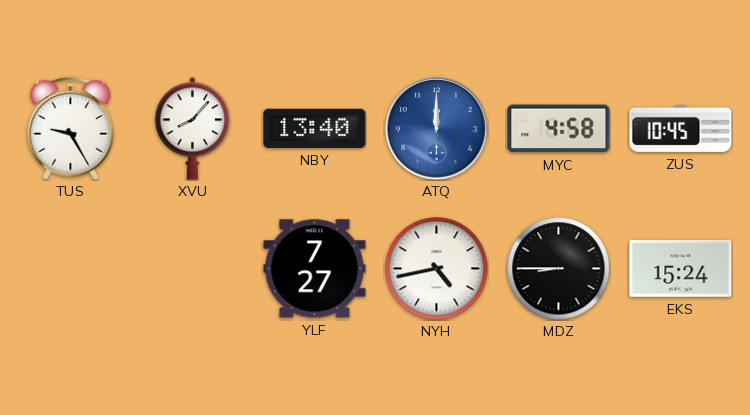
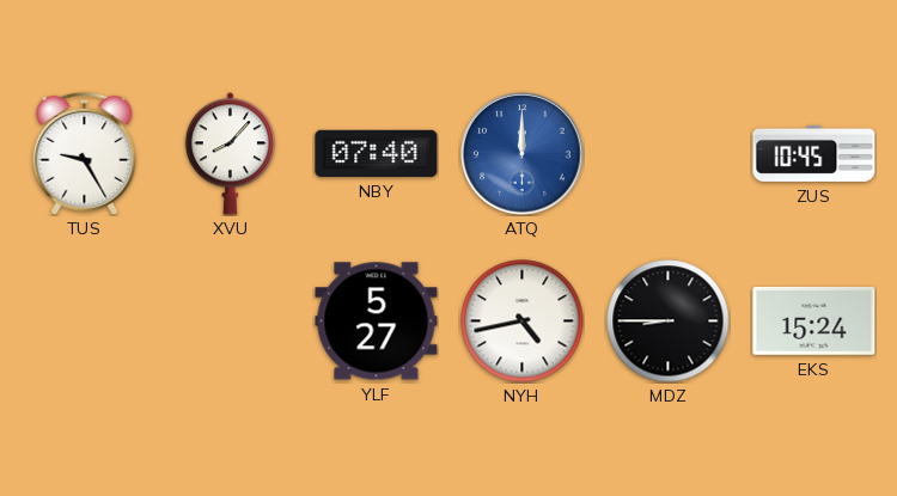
NBY: 13:40 -> 07:40
MYC: 4:58 -> none
YLF: 7:27 -> 5:27
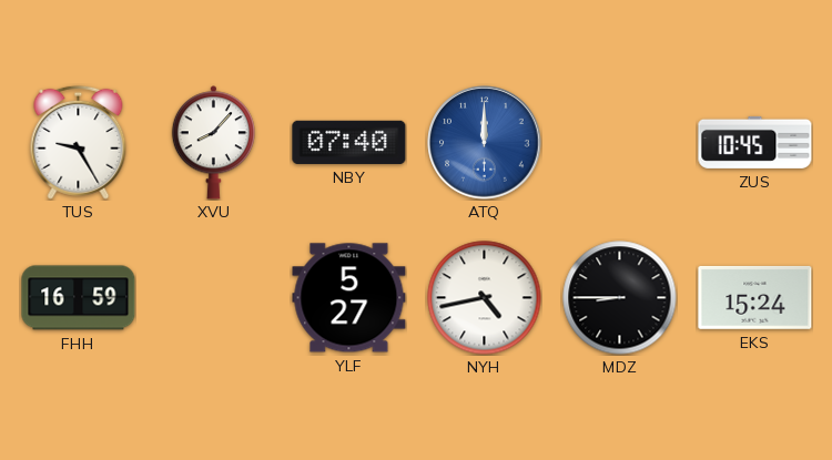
FHH: none -> 16:59
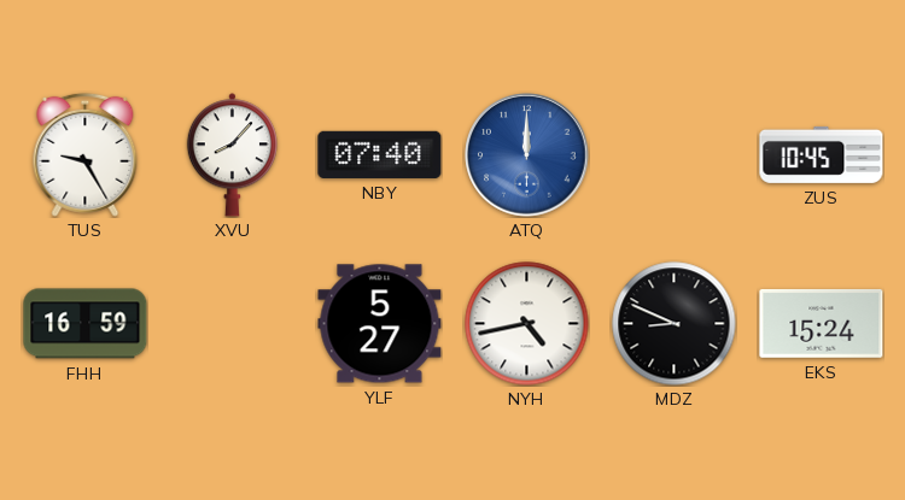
MDZ: 8:45 -> 8:49
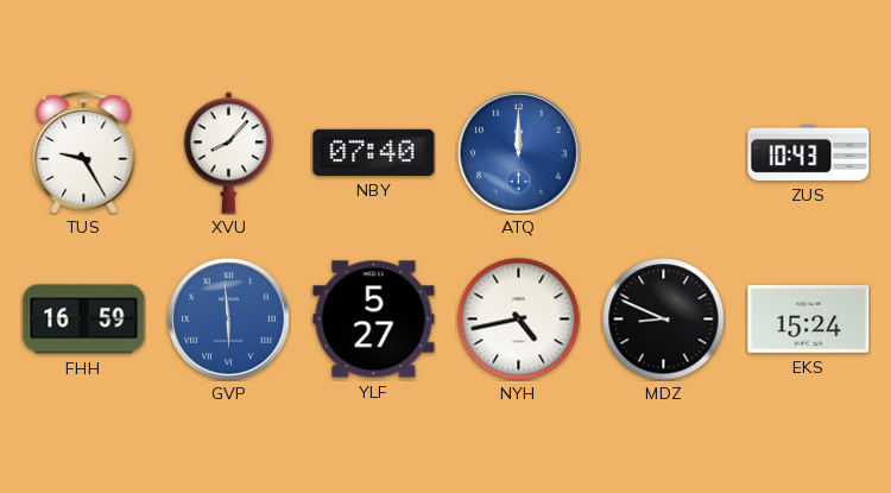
ZUS: 10:45 -> 10:43
GVP: none -> 5:59
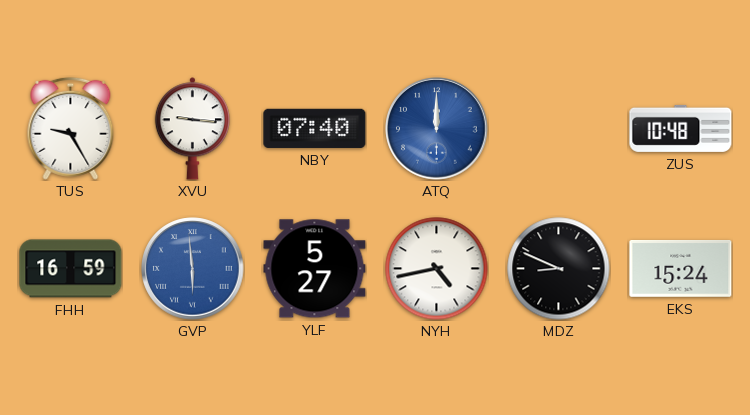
XVU: 8:07 -> 9:16
ZUS: 10:43 -> 10:48
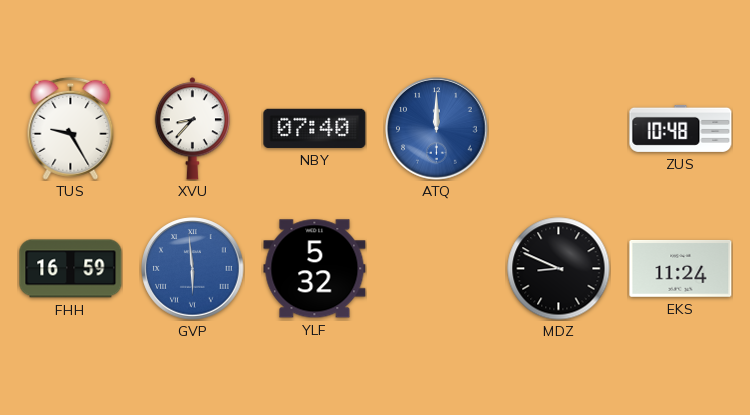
XVU: 9:16 -> 8:37
YLF: 5:27 -> 5:32
NYH: 4:43 -> none
EKS: 15:24 -> 11:24
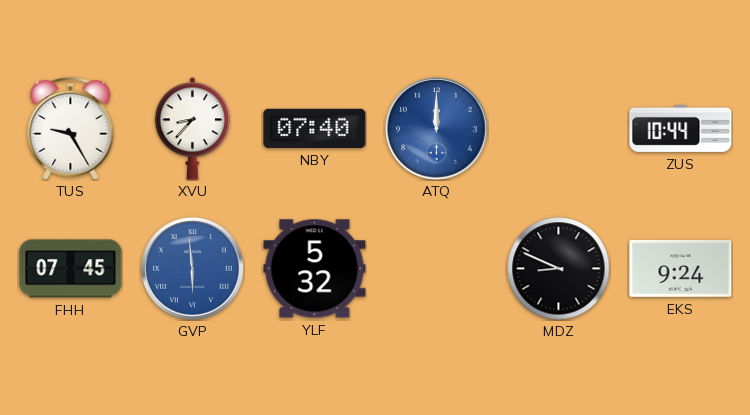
ZUS: 10:48 -> 10:44
FHH: 16:59 -> 07:45
EKS: 11:24 -> 9:24
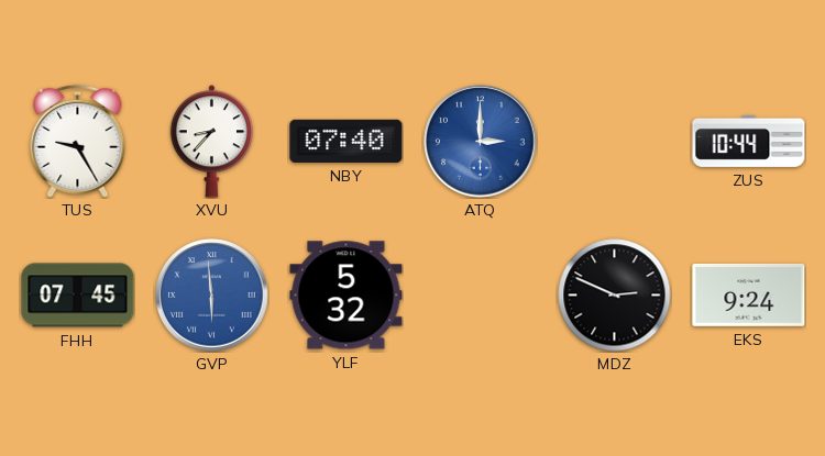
ATQ: 12:00 -> 3:00
MDZ: 8:49 -> 2:49
